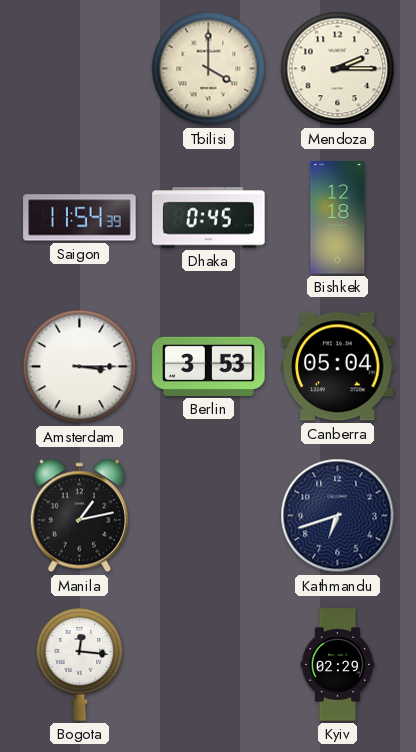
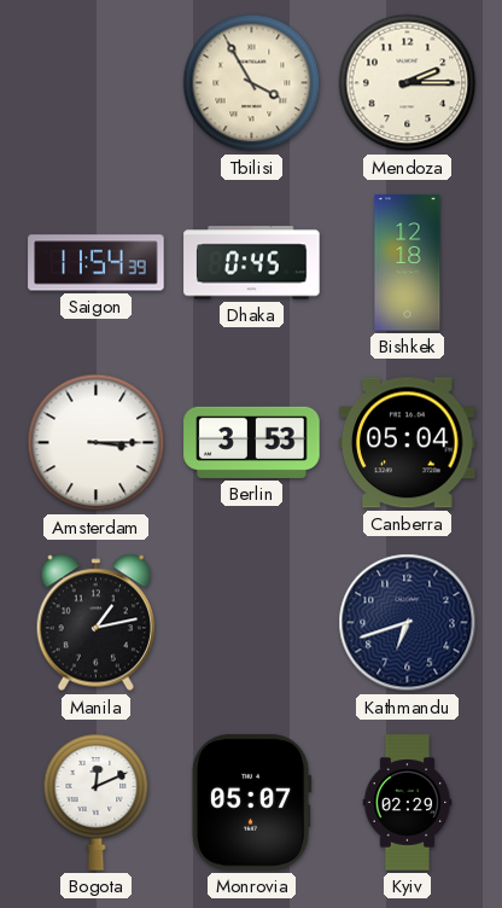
Tbilisi: 4:00 -> 3:55
Bogota: 12:16 -> 12:11
Monrovia: none -> 05:07
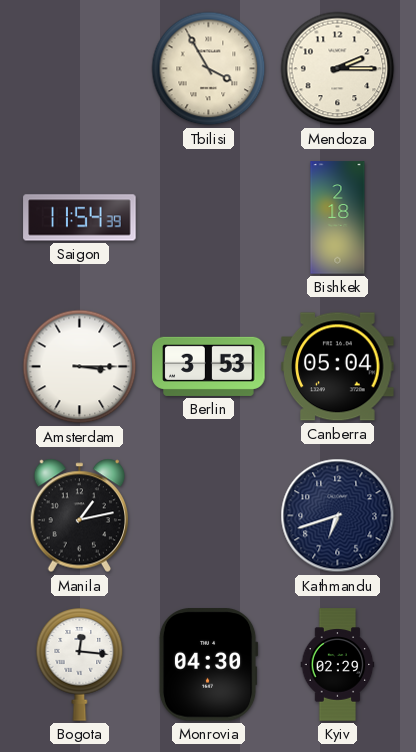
Dhaka: 0:45 -> none
Bishkek: 12:18 -> 2:18
Bogota: 12:11 -> 12:16
Monrovia: 05:07 -> 04:30
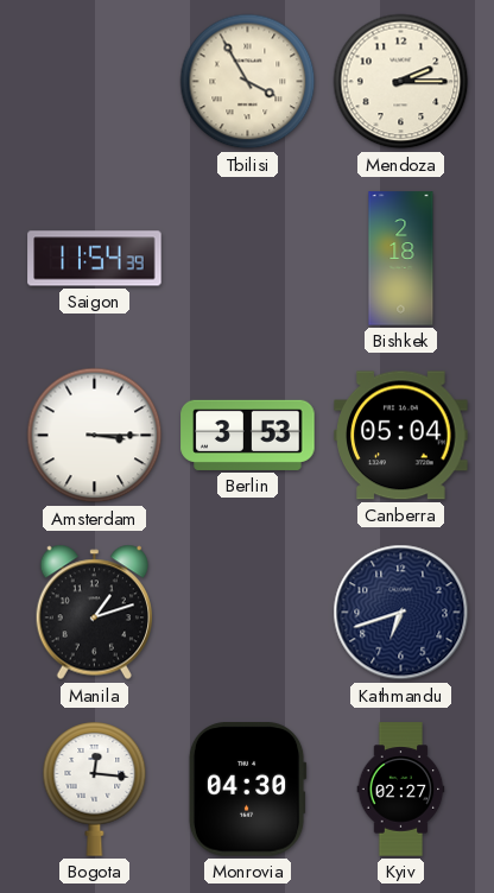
Manila: 1:13 -> 1:12
Kyiv: 02:29 -> 02:27
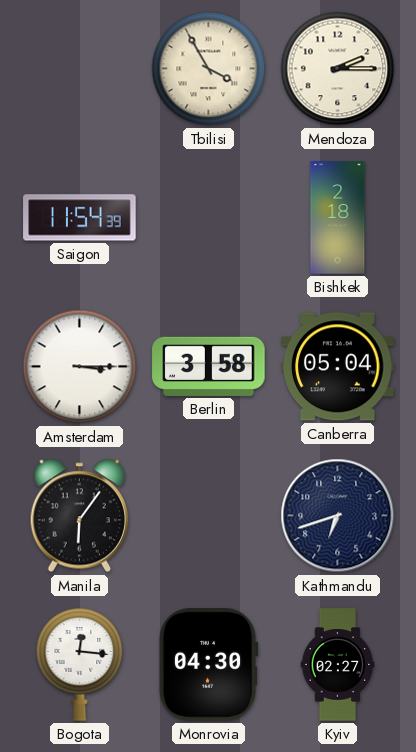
Berlin: 3:53 -> 3:58
Manila: 1:12 -> 6:06
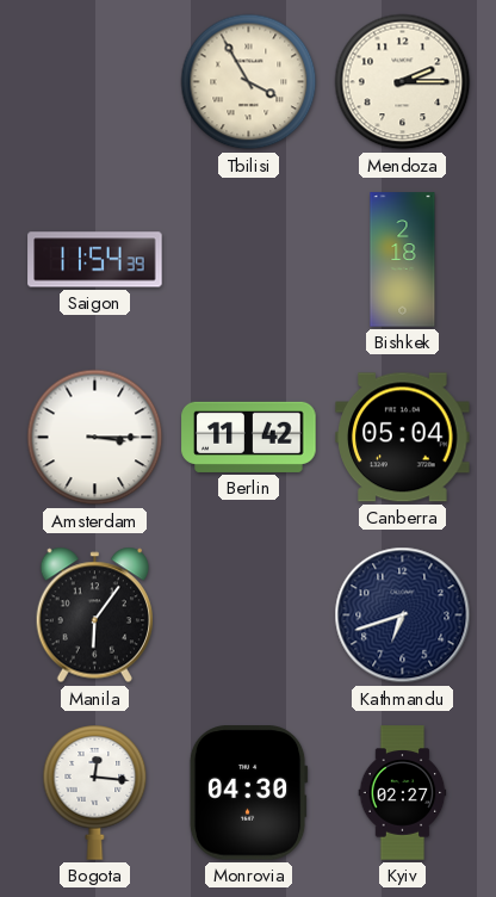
Berlin: 3:58 -> 11:42
